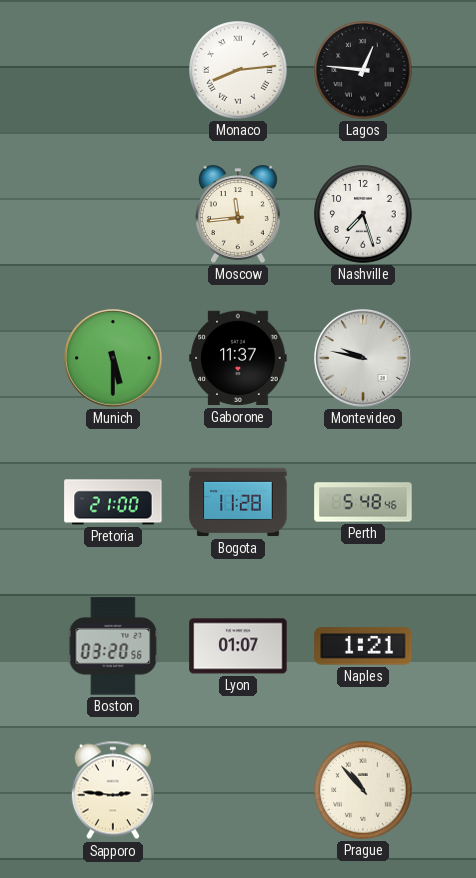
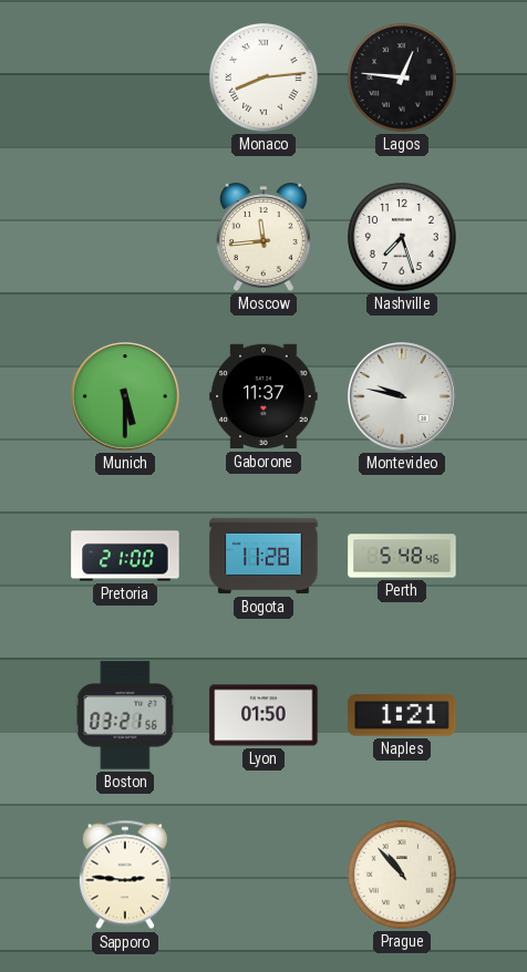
Boston: 03:20 -> 03:21
Lyon: 01:07 -> 01:50
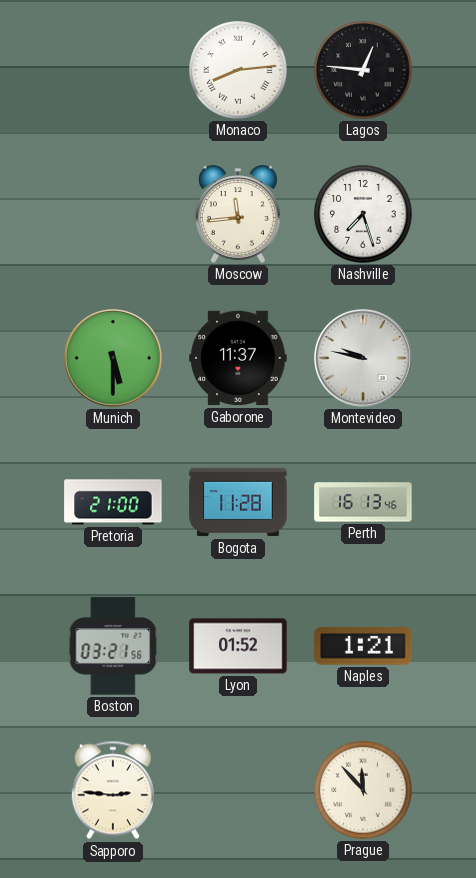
Perth: 5:48 -> 16:13
Lyon: 01:50 -> 01:52
Prague: 10:53 -> 11:53
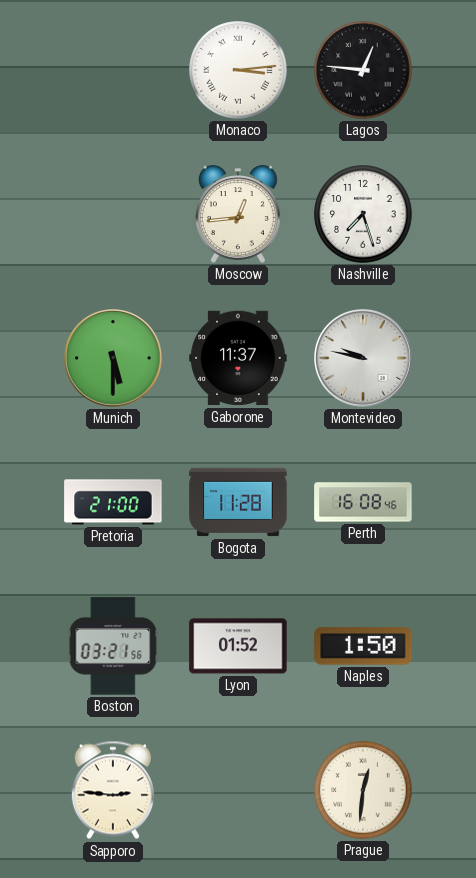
Monaco: 8:14 -> 3:14
Moscow: 11:44 -> 12:44
Perth: 16:13 -> 16:08
Naples: 1:21 -> 1:50
Prague: 11:53 -> 12:31
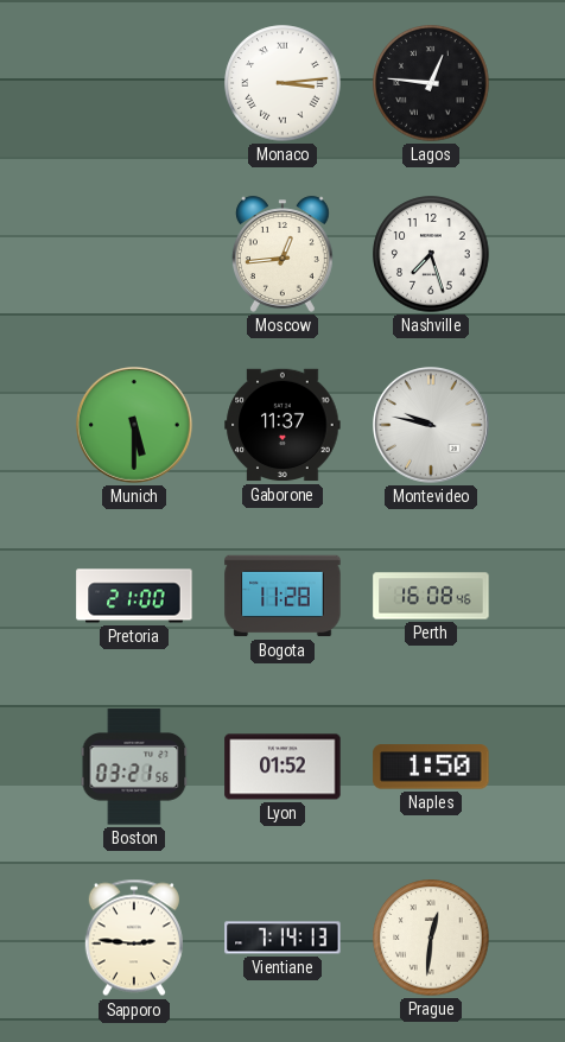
Vientiane: none -> 7:14
